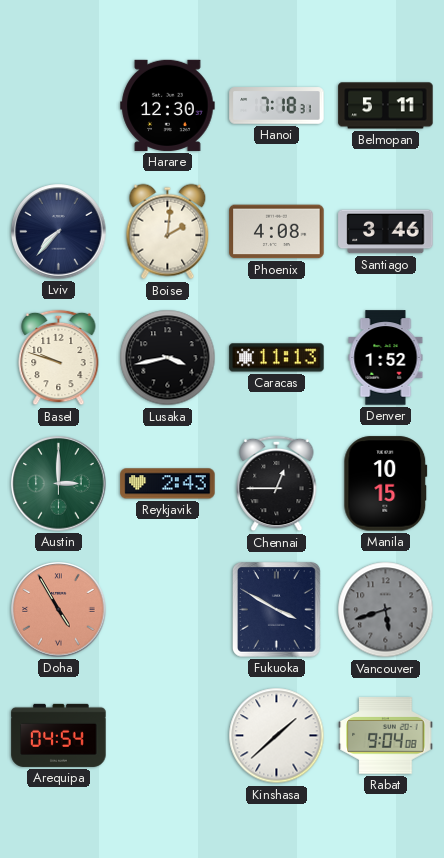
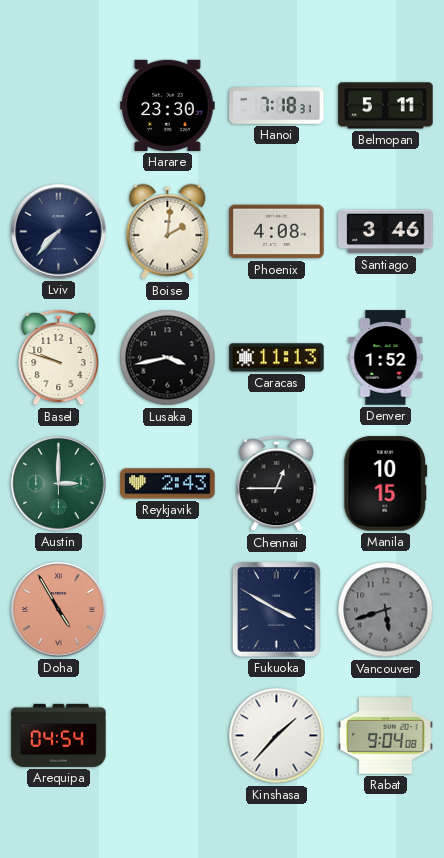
Harare: 12:30 -> 23:30
Kinshasa: 1:38 -> 1:37
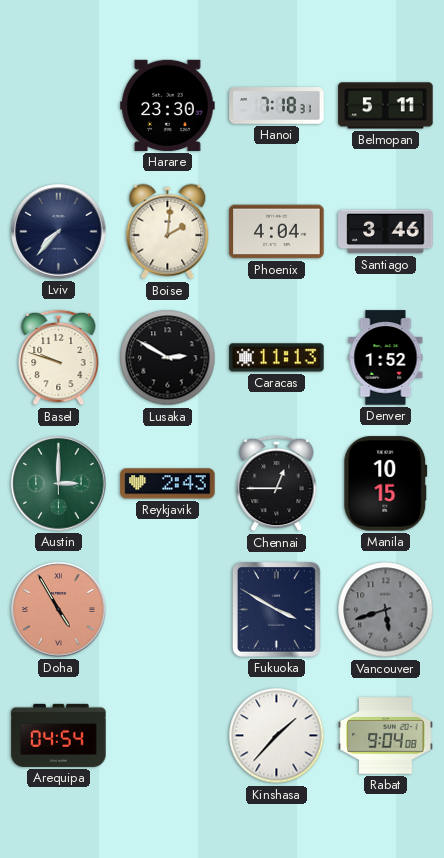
Phoenix: 4:08 -> 4:04
Lusaka: 3:43 -> 2:50
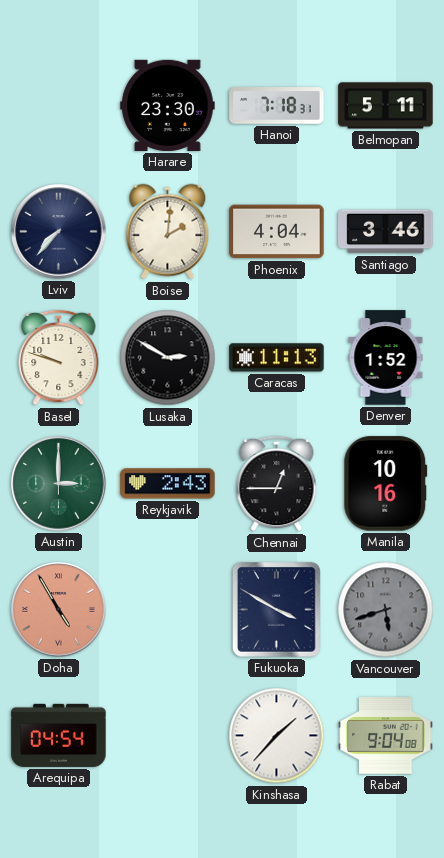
Manila: 10:15 -> 10:16
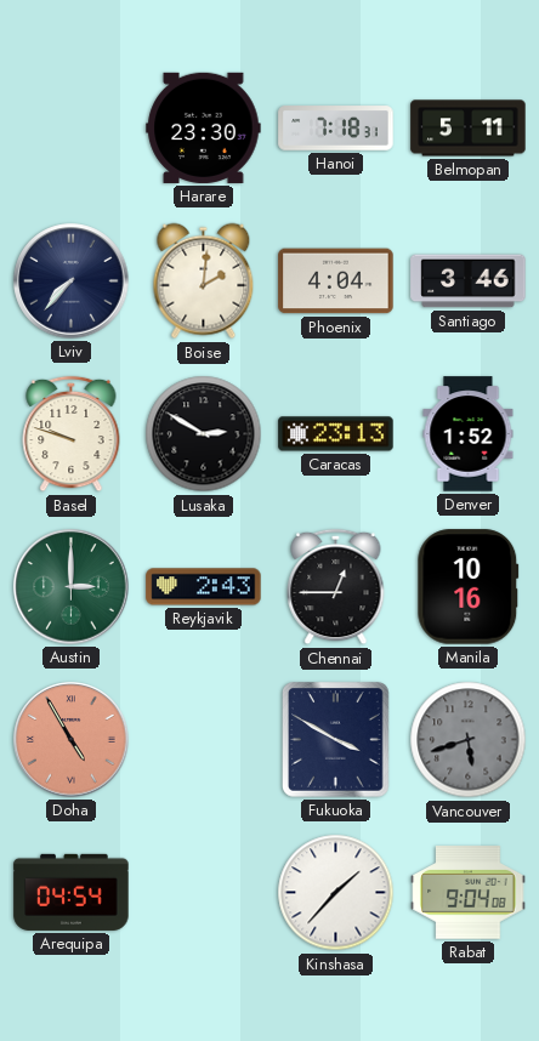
Caracas: 11:13 -> 23:13
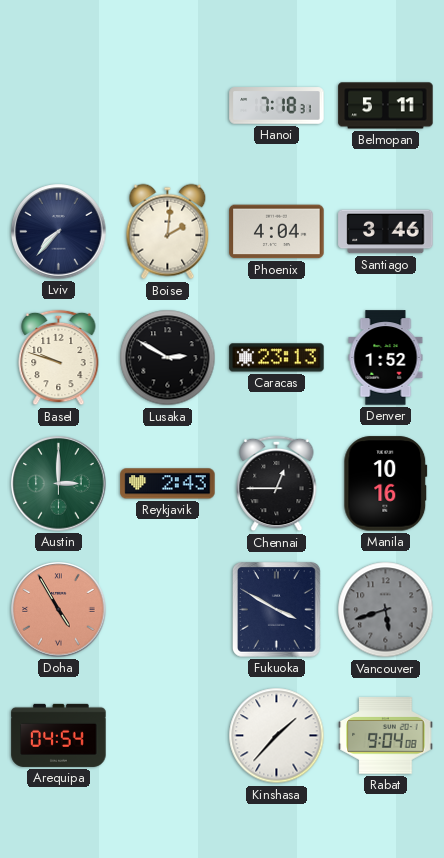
Harare: 23:30 -> none
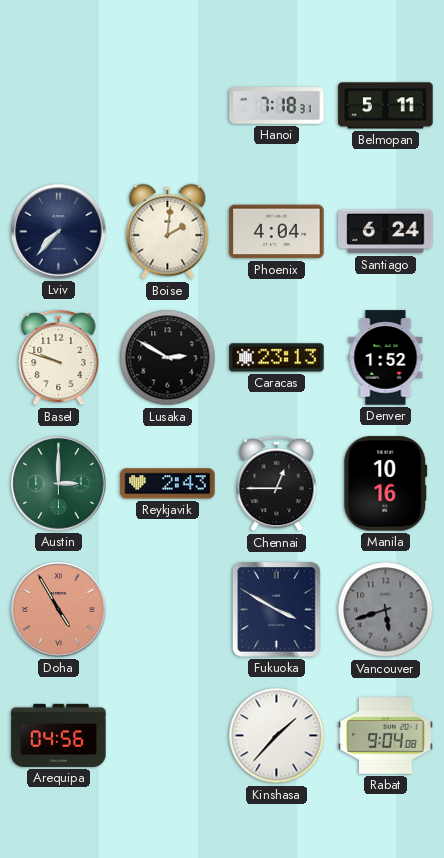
Santiago: 3:46 -> 6:24
Arequipa: 04:54 -> 04:56
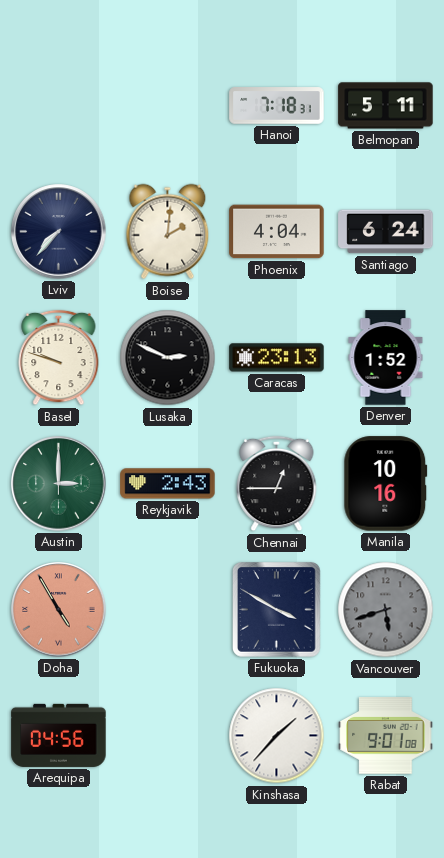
Lusaka: 2:50 -> 2:49
Rabat: 9:04 -> 9:01
